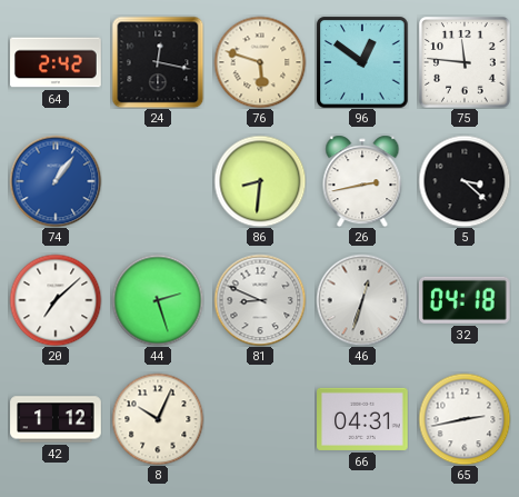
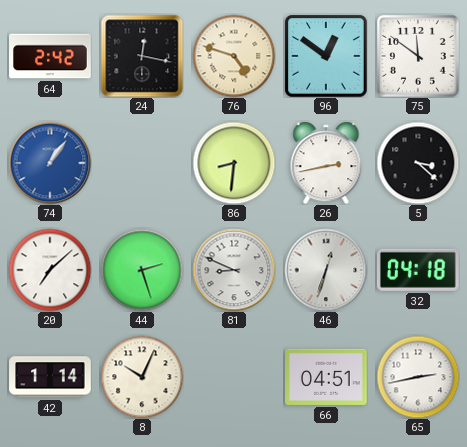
76: 5:48 -> 4:48
75: 11:46 -> 11:51
42: 1:12 -> 1:14
66: 04:31 -> 04:51
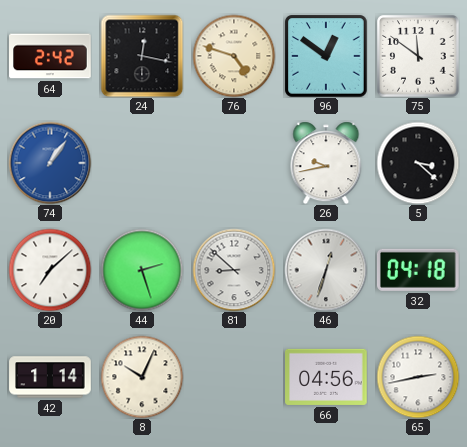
86: 8:31 -> none
26: 2:43 -> 9:43
81: 8:49 -> 8:52
66: 04:51 -> 04:56
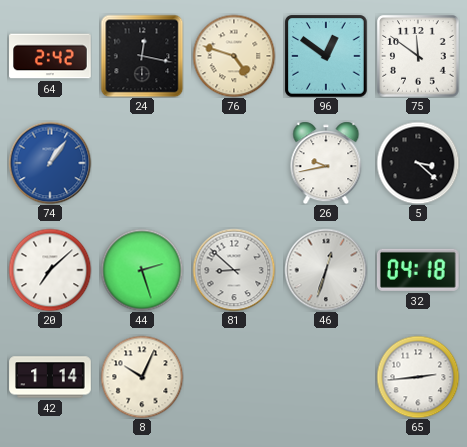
66: 04:56 -> none
65: 2:43 -> 2:44
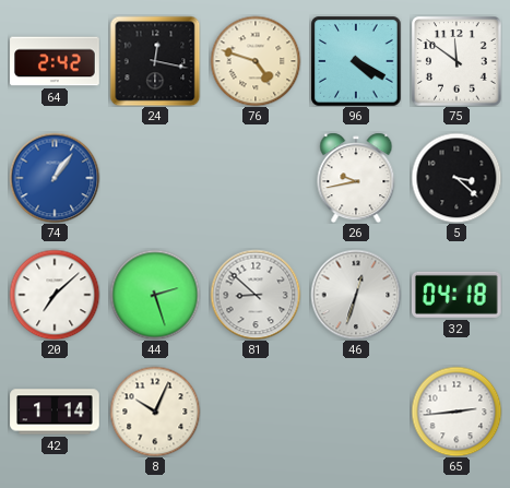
96: 12:51 -> 4:20
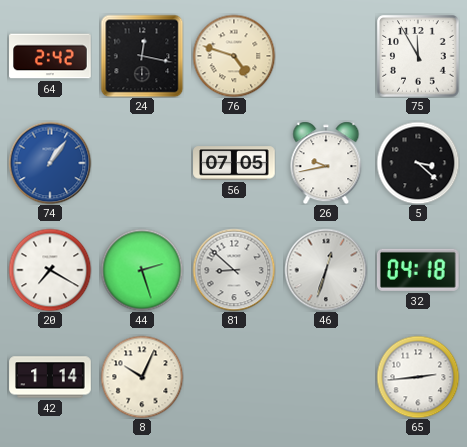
96: 4:20 -> none
75: 11:51 -> 11:55
56: none -> 07:05
20: 7:08 -> 7:20
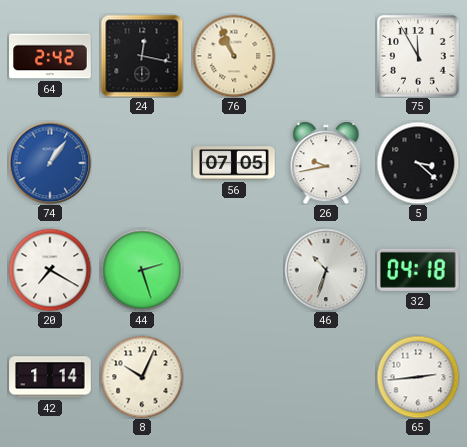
76: 4:48 -> 10:56
81: 8:52 -> none
46: 12:33 -> 10:33
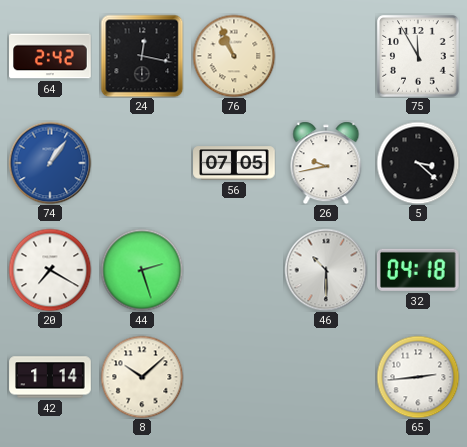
46: 10:33 -> 10:30
8: 10:04 -> 10:08
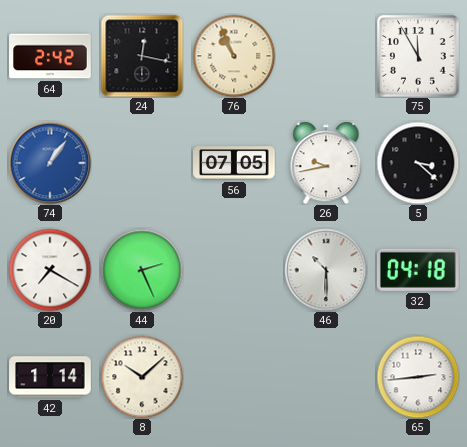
44: 2:27 -> 2:26
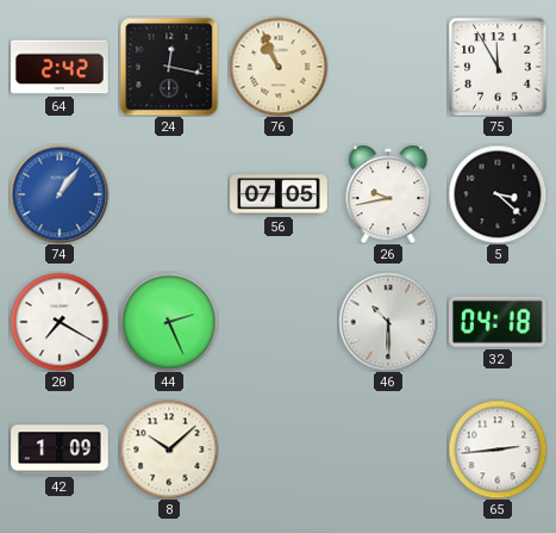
42: 1:14 -> 1:09
